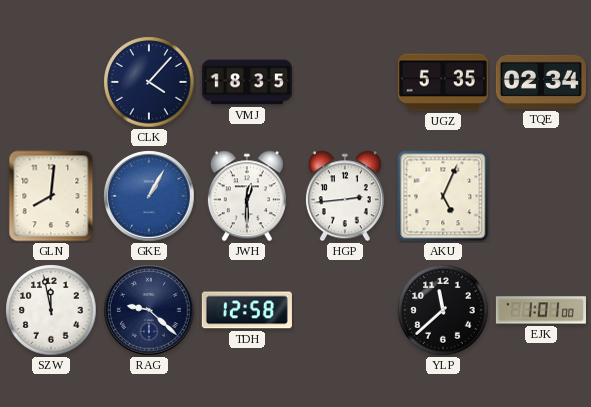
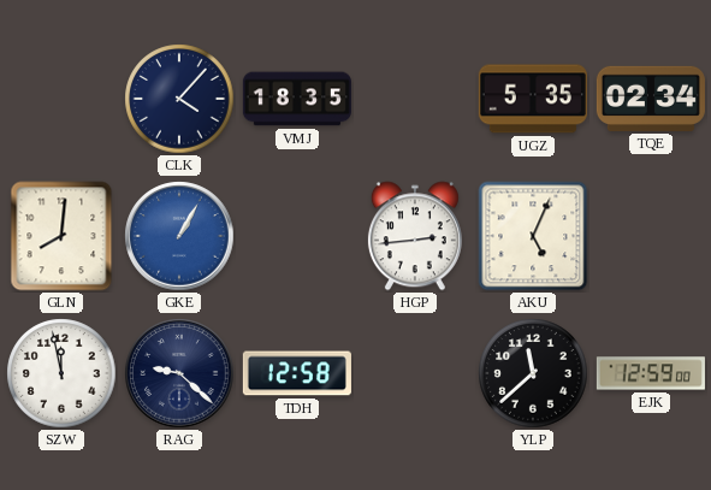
JWH: 12:30 -> none
EJK: 1:01 -> 12:59
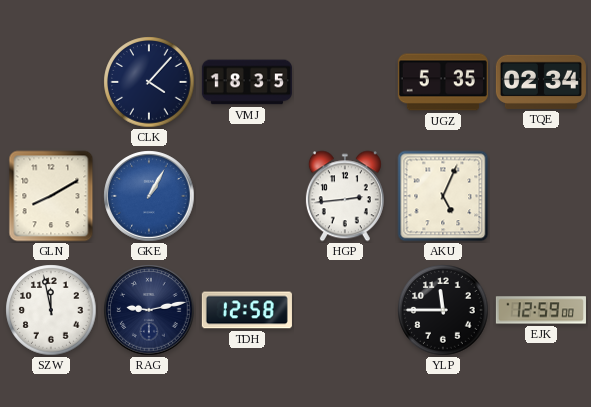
GLN: 8:01 -> 8:10
RAG: 9:22 -> 9:13
YLP: 11:38 -> 11:45
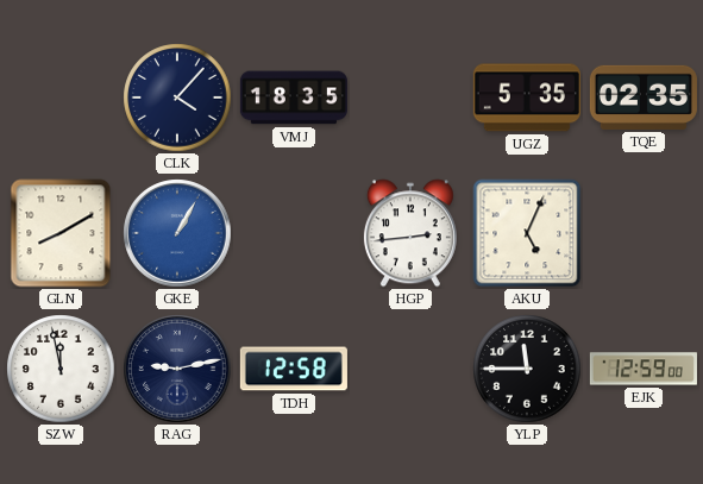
TQE: 02:34 -> 02:35
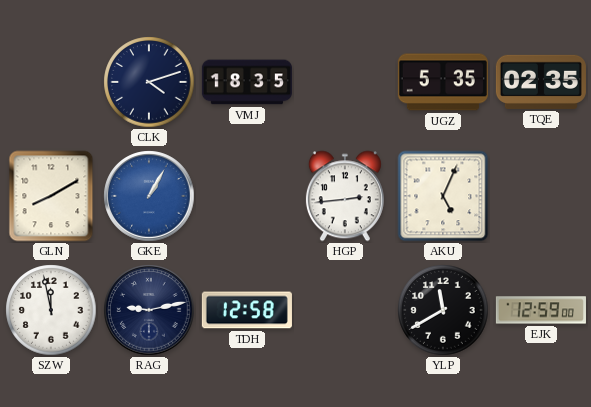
CLK: 4:07 -> 4:12
YLP: 11:45 -> 11:40
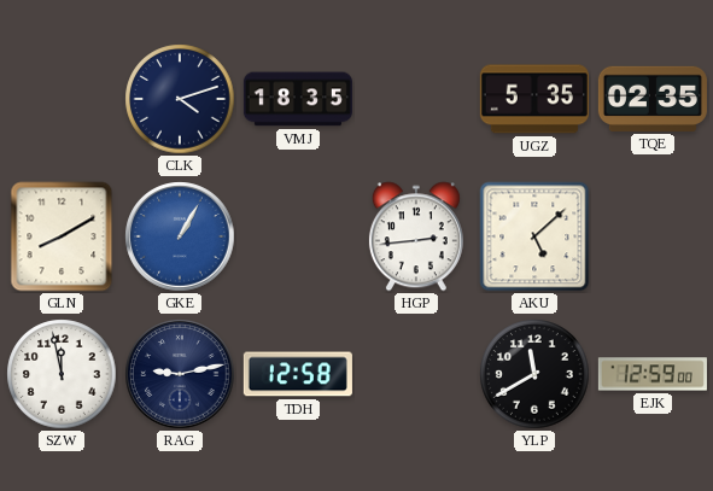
AKU: 5:04 -> 5:08
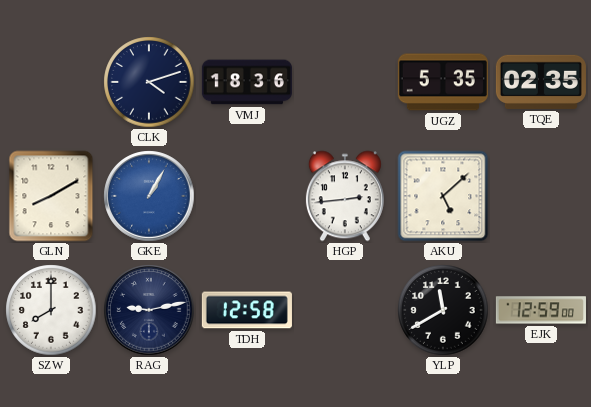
VMJ: 18:35 -> 18:36
SZW: 11:58 -> 8:00
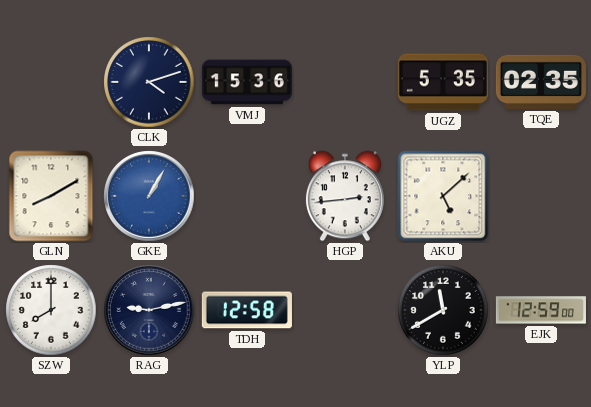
VMJ: 18:36 -> 15:36
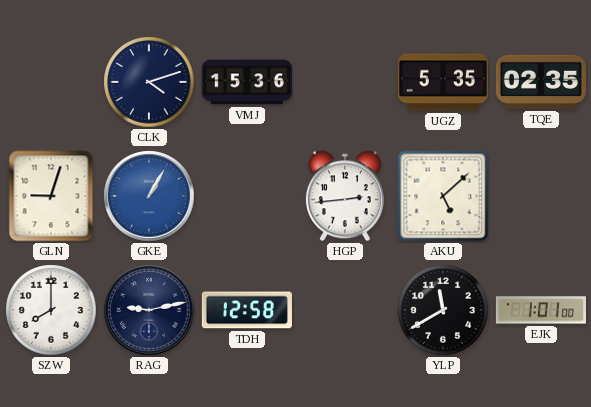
GLN: 8:10 -> 9:03
EJK: 12:59 -> 1:01
